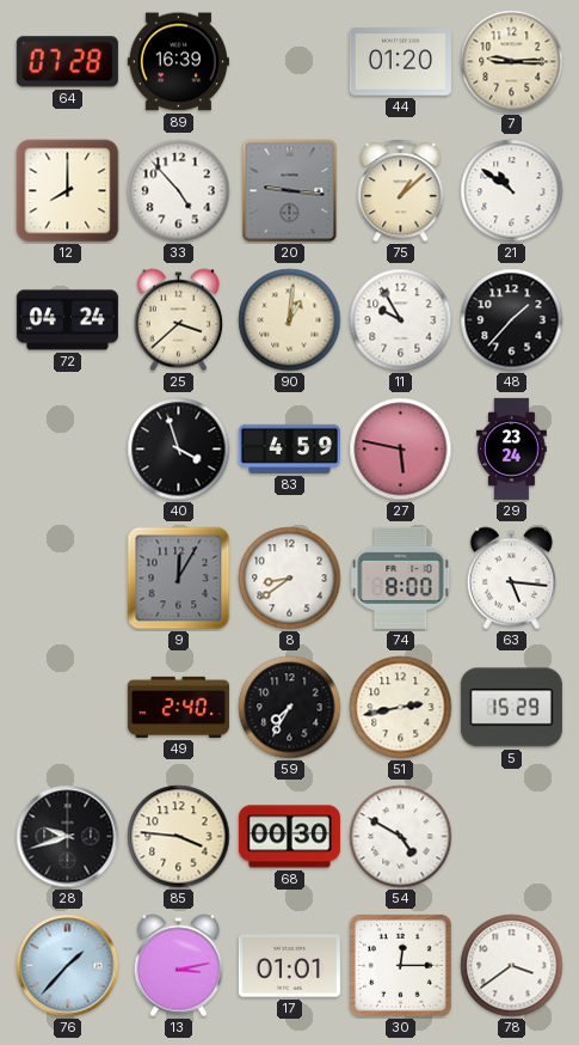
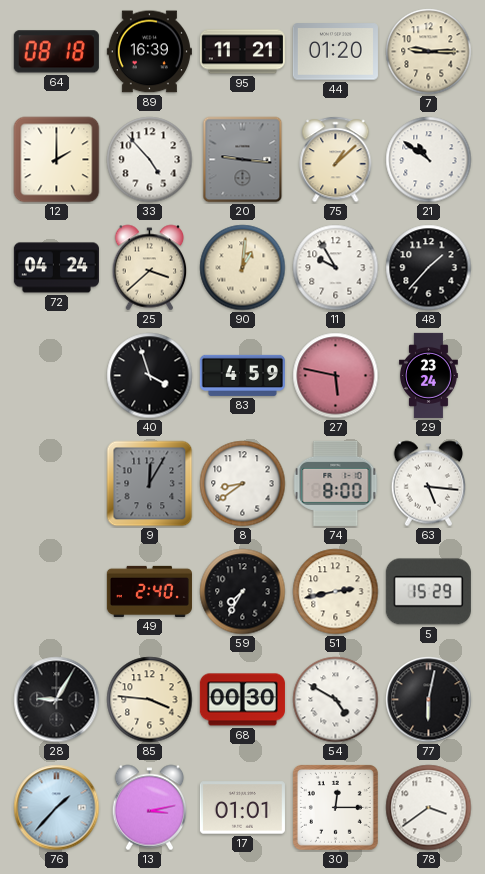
64: 07:28 -> 08:18
95: none -> 11:21
12: 8:00 -> 2:00
28: 9:42 -> 9:05
77: none -> 6:02
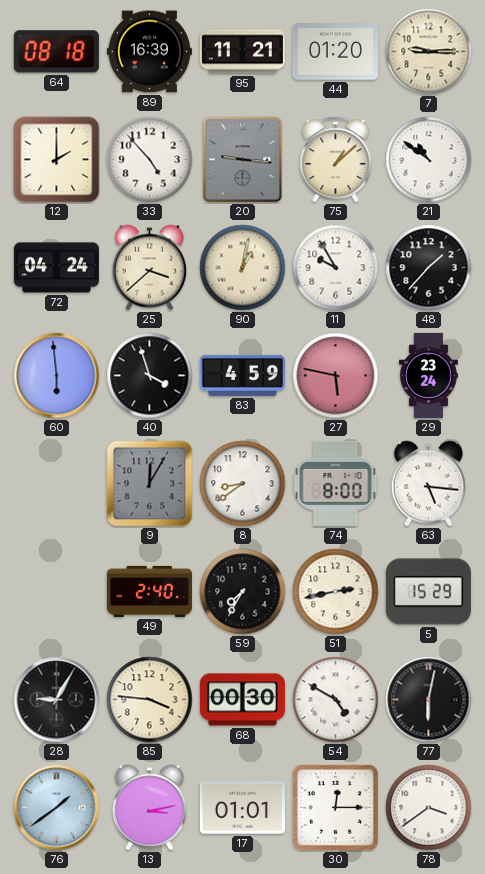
90: 1:01 -> 1:02
60: none -> 5:59
76: 1:37 -> 1:39
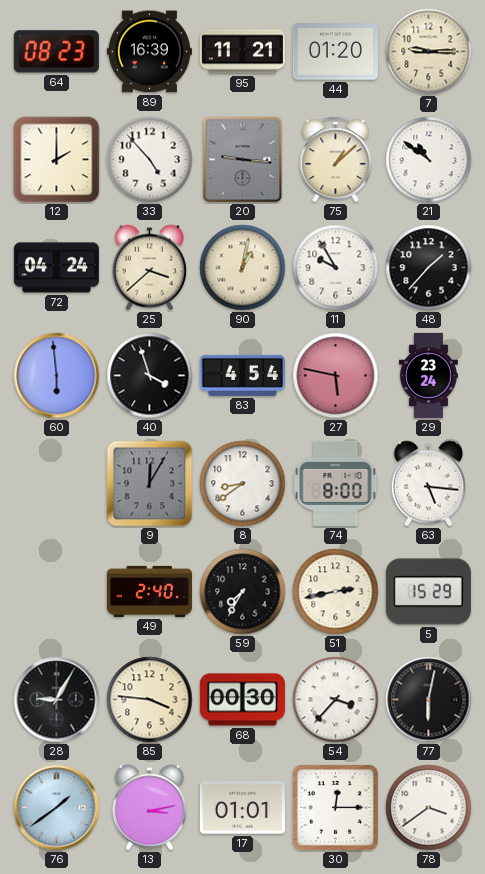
64: 08:18 -> 08:23
83: 4:59 -> 4:54
54: 4:50 -> 3:37
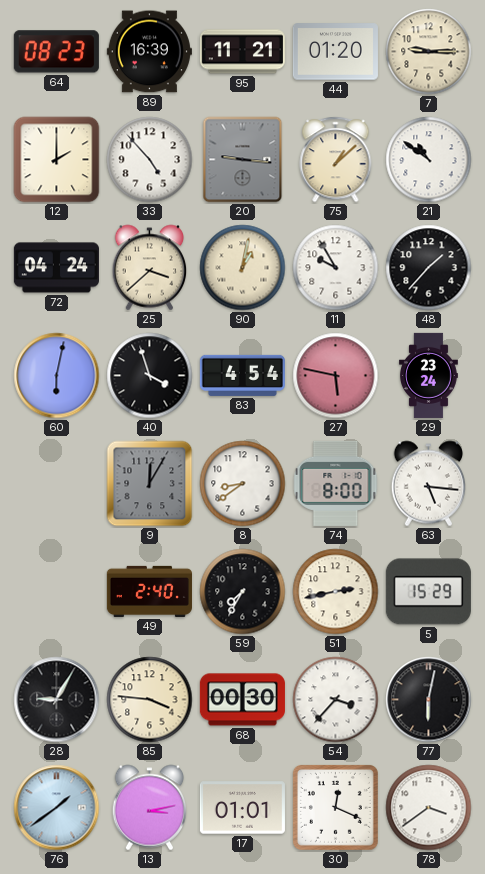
60: 5:59 -> 6:02
30: 12:15 -> 12:19
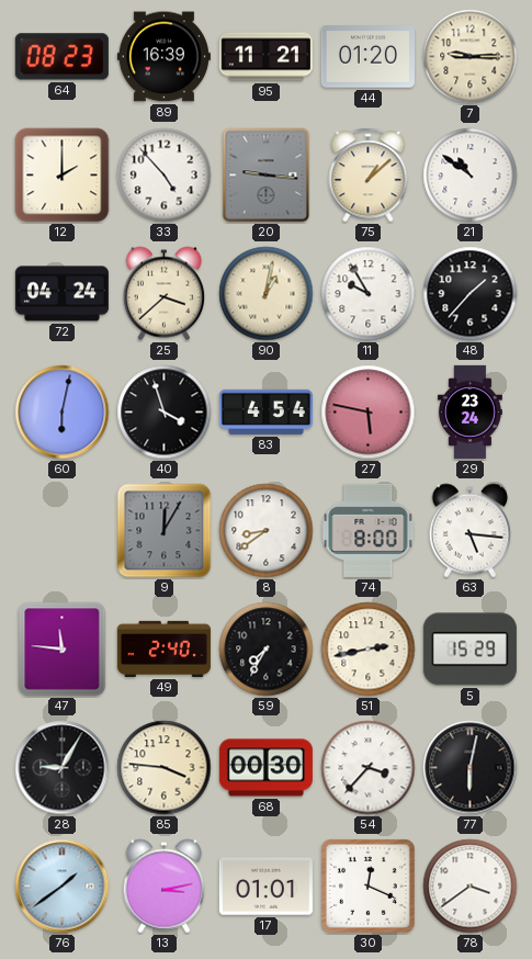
47: none -> 11:46
